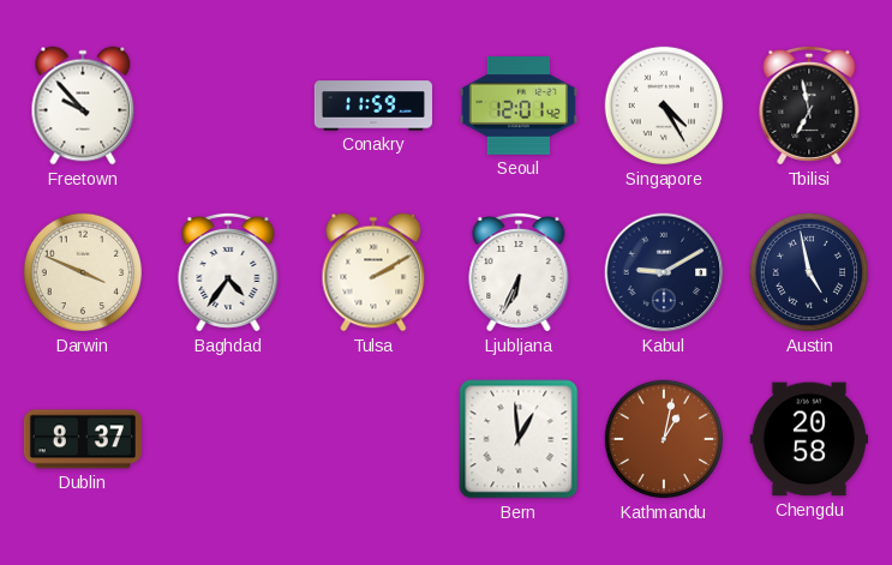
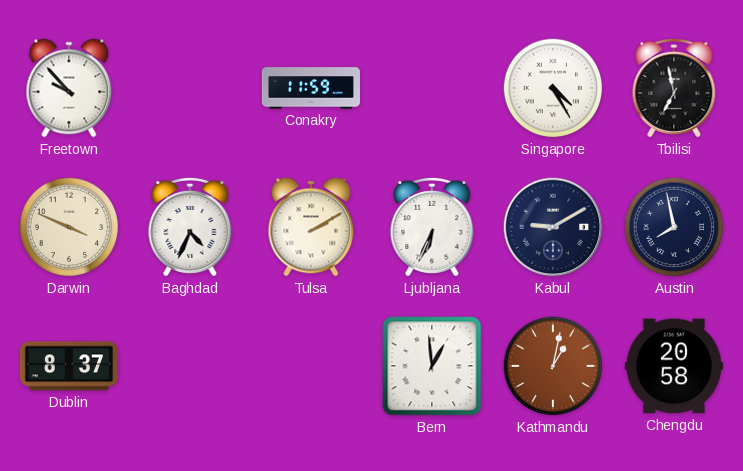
Seoul: 12:01 -> none
Baghdad: 4:36 -> 4:34
Austin: 4:58 -> 7:58
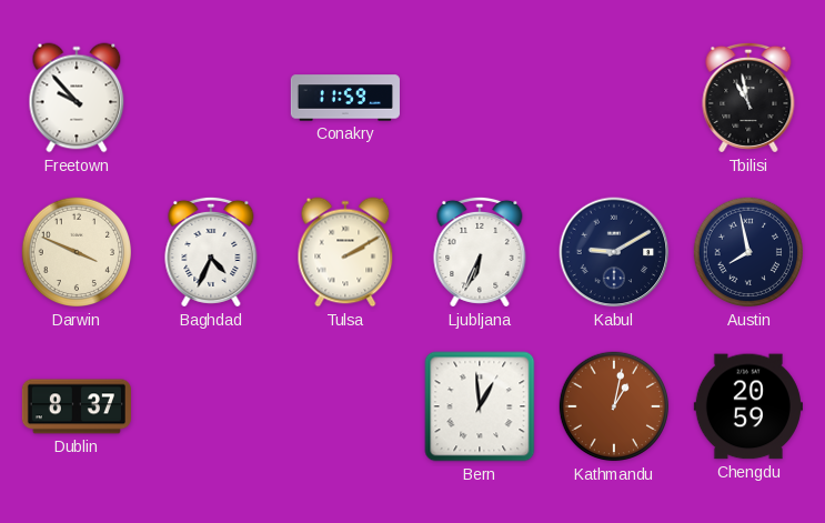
Singapore: 4:25 -> none
Tbilisi: 6:58 -> 10:58
Chengdu: 20:58 -> 20:59
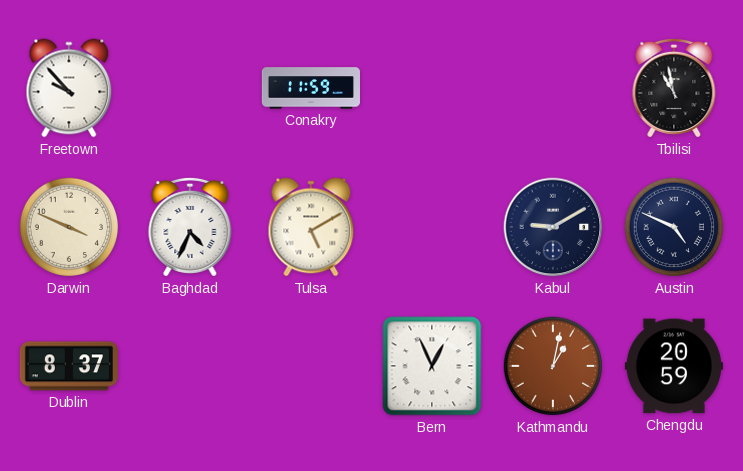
Tulsa: 2:10 -> 5:10
Ljubljana: 6:34 -> none
Austin: 7:58 -> 4:49
Bern: 12:59 -> 12:56
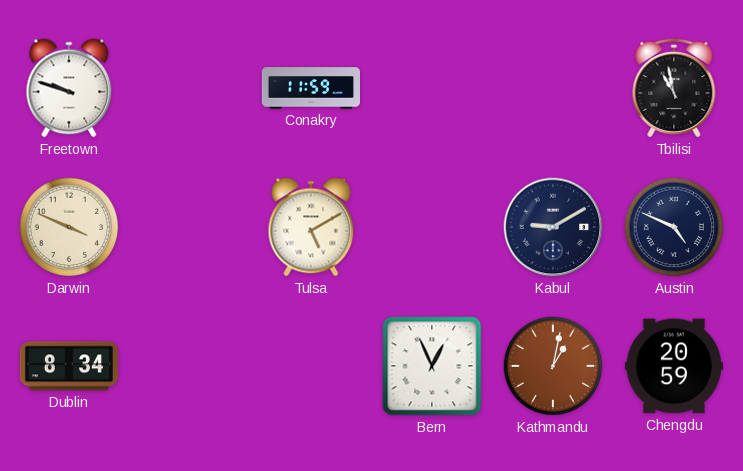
Freetown: 9:53 -> 9:48
Baghdad: 4:34 -> none
Dublin: 8:37 -> 8:34
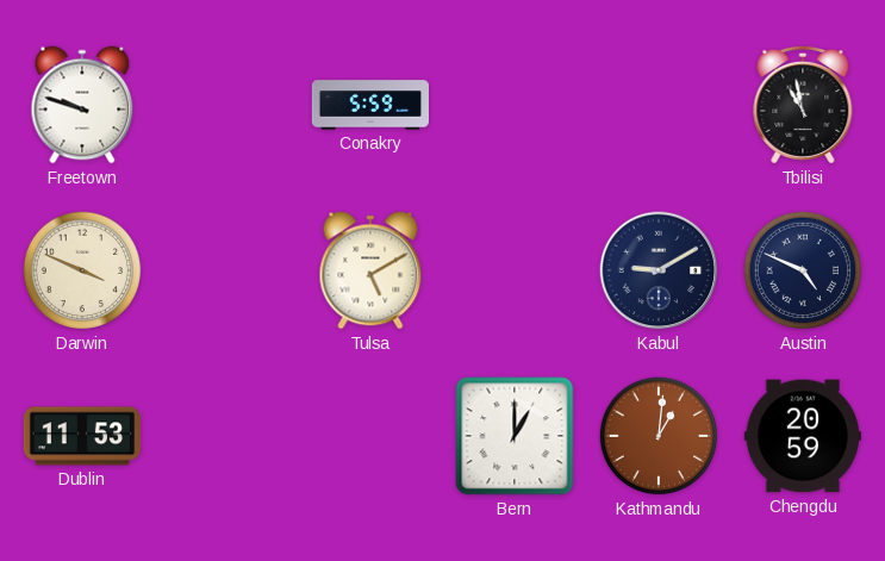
Conakry: 11:59 -> 5:59
Dublin: 8:34 -> 11:53
Bern: 12:56 -> 1:00
Kathmandu: 1:02 -> 1:01
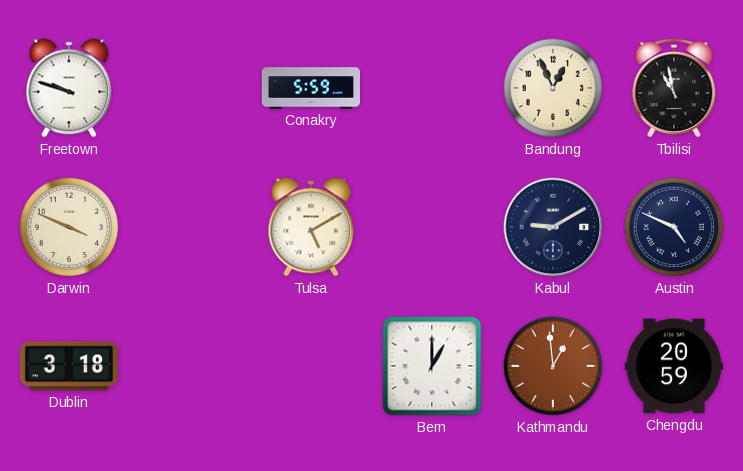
Bandung: none -> 12:56
Dublin: 11:53 -> 3:18
Kathmandu: 1:01 -> 12:59
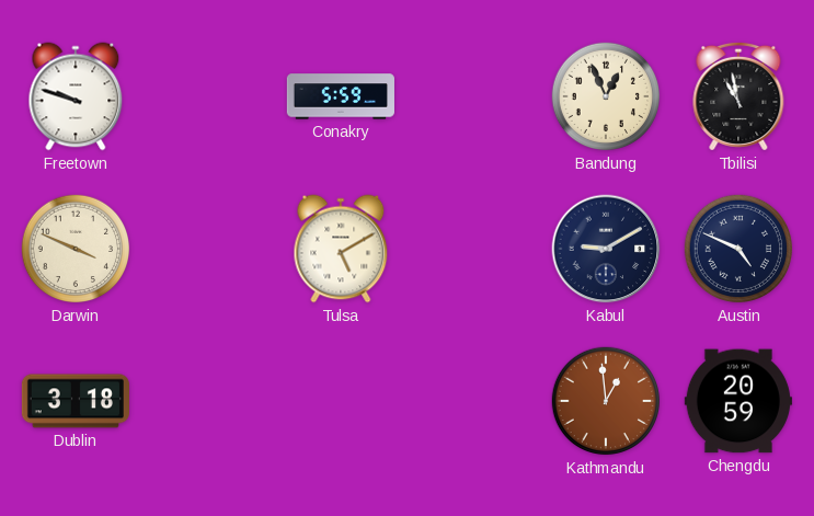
Bern: 1:00 -> none
